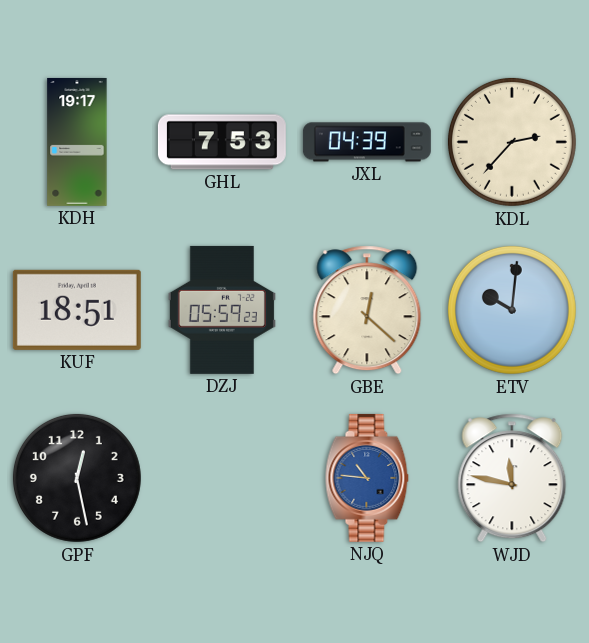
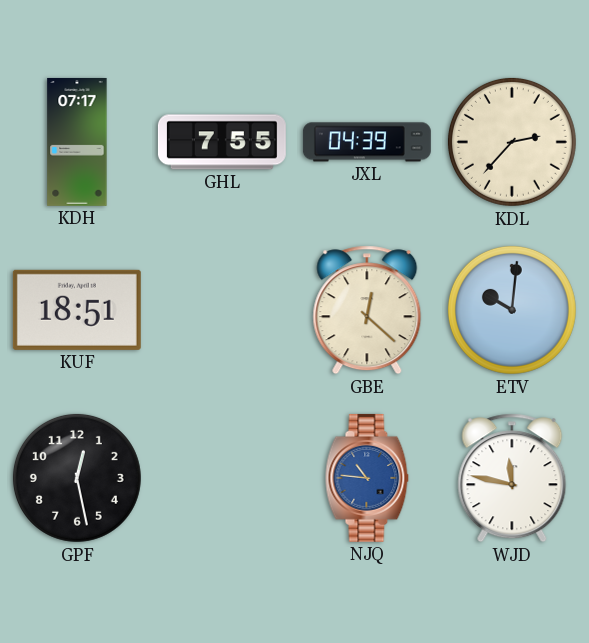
KDH: 19:17 -> 07:17
GHL: 7:53 -> 7:55
DZJ: 05:59 -> none
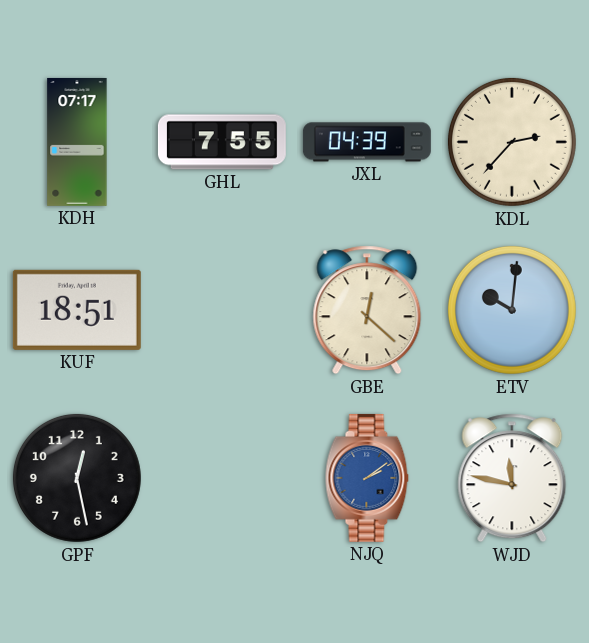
NJQ: 10:46 -> 2:09
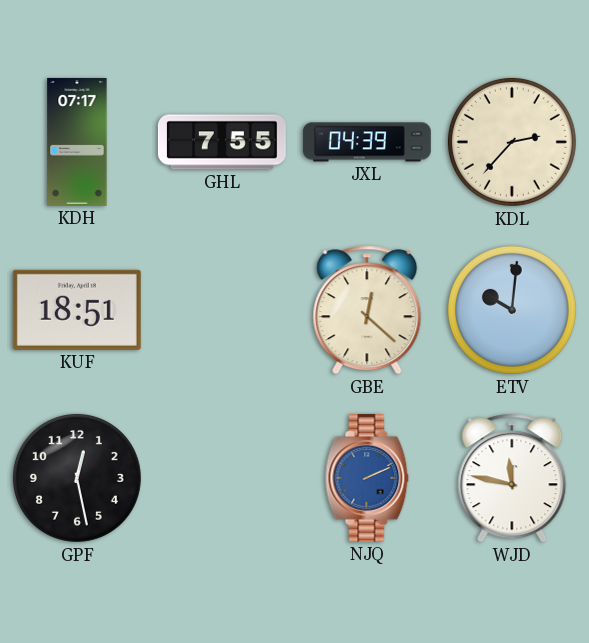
NJQ: 2:09 -> 2:11
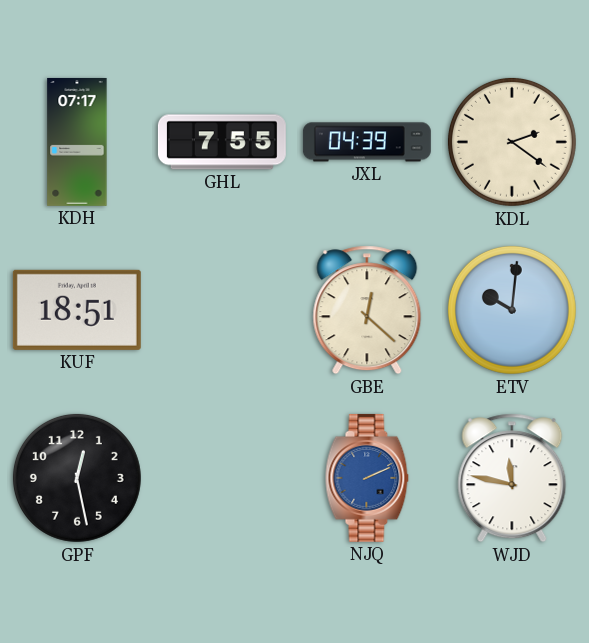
KDL: 2:37 -> 2:21
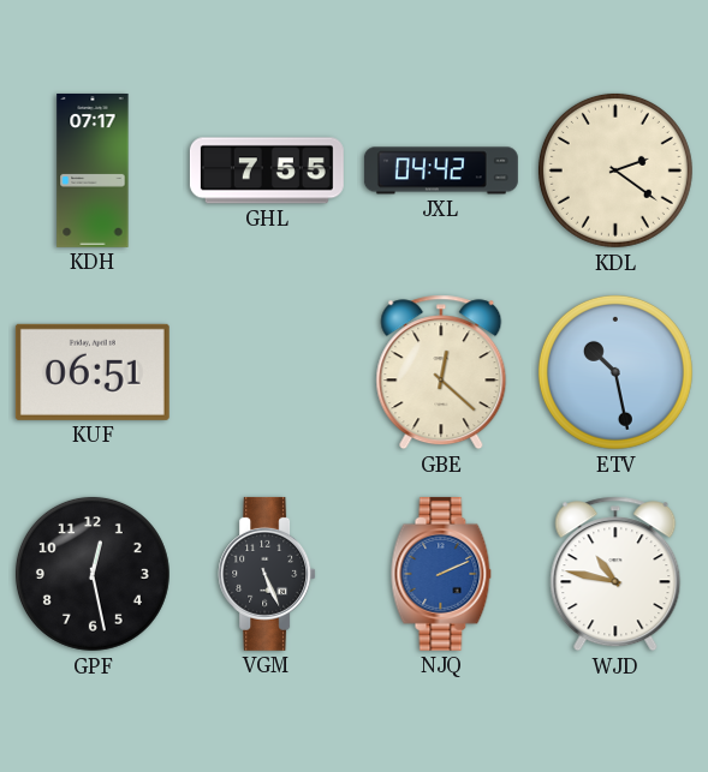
JXL: 04:39 -> 04:42
KUF: 18:51 -> 06:51
ETV: 10:01 -> 10:28
VGM: none -> 5:26
WJD: 11:47 -> 10:47
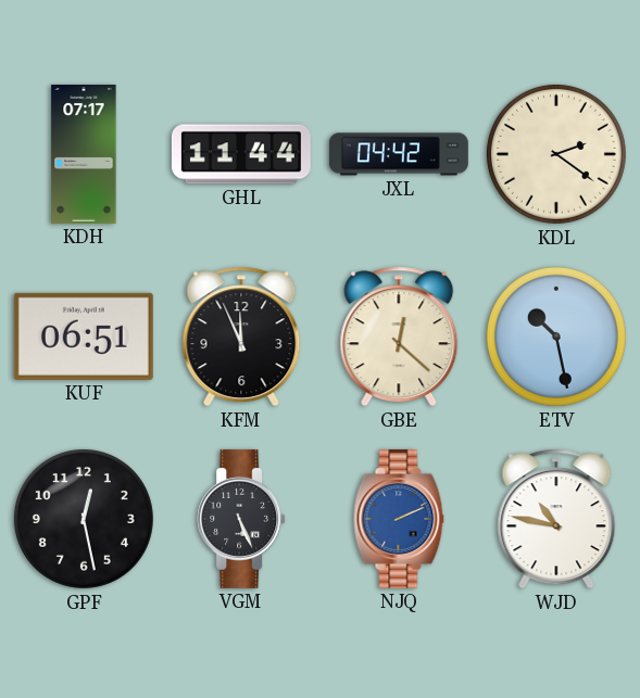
GHL: 7:55 -> 11:44
KFM: none -> 11:56
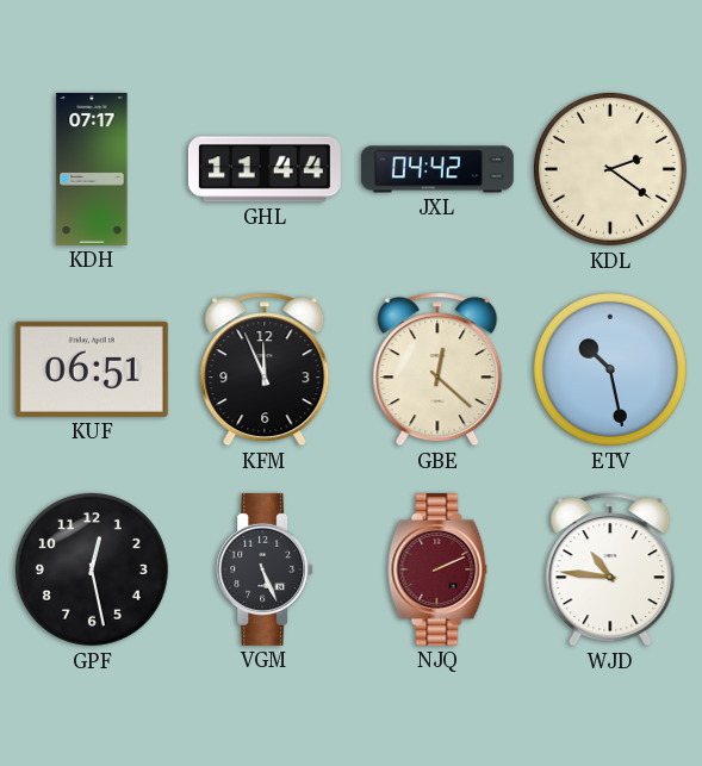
NJQ dial: blue -> burgundy
WJD: 10:47 -> 10:46
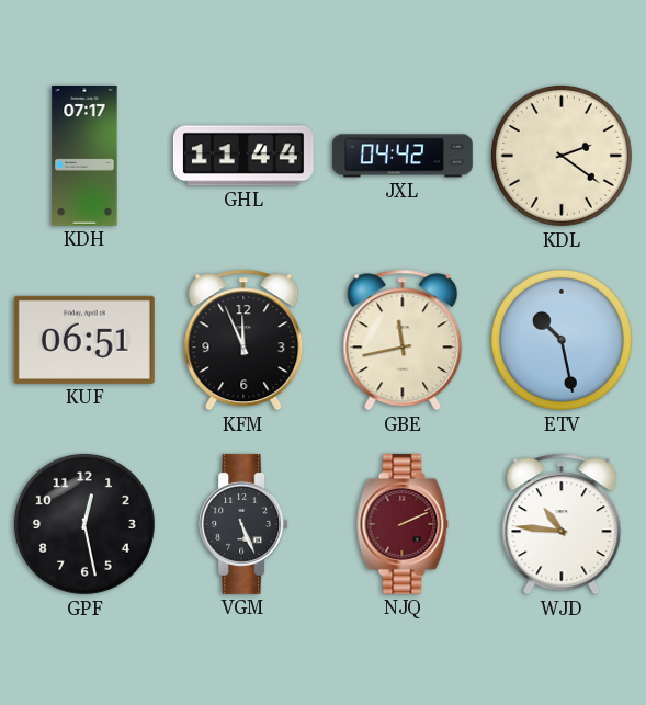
GBE: 12:22 -> 11:43
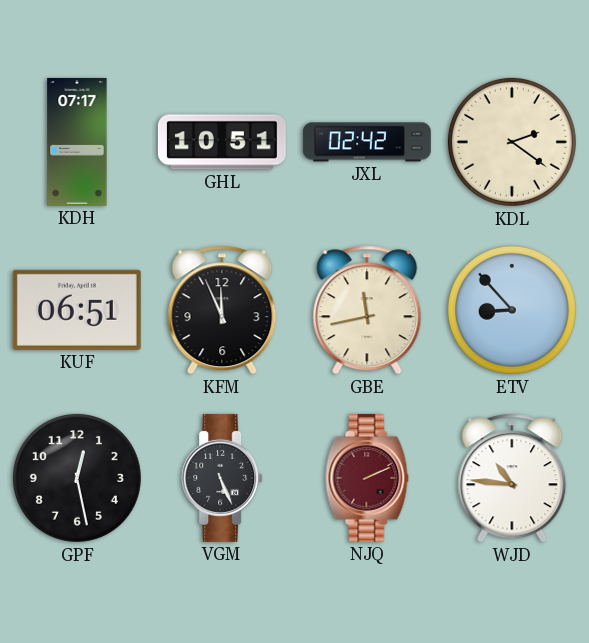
GHL: 11:44 -> 10:51
JXL: 04:42 -> 02:42
ETV: 10:28 -> 8:53
